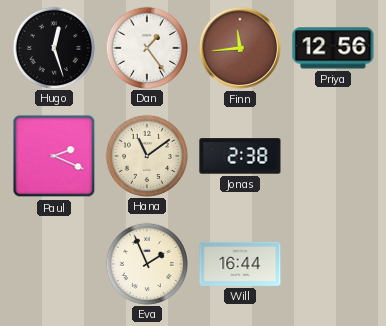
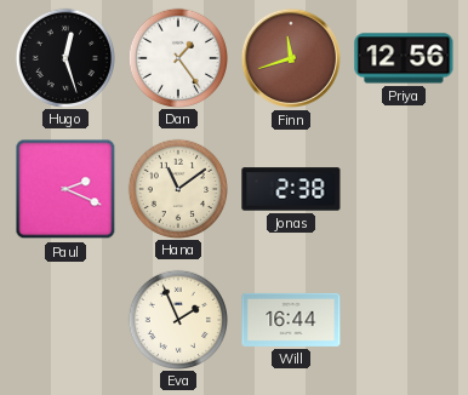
Finn: 11:44 -> 11:42
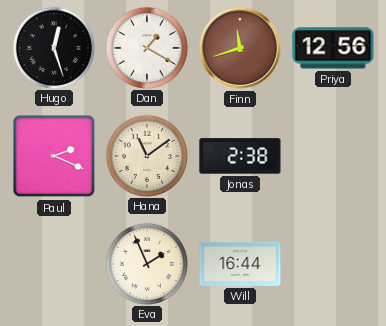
Dan: 1:24 -> 1:20
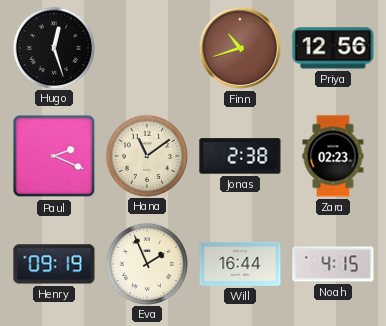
Dan: 1:20 -> none
Finn: 11:42 -> 10:42
Zara: none -> 02:23
Henry: none -> 09:19
Noah: none -> 4:15
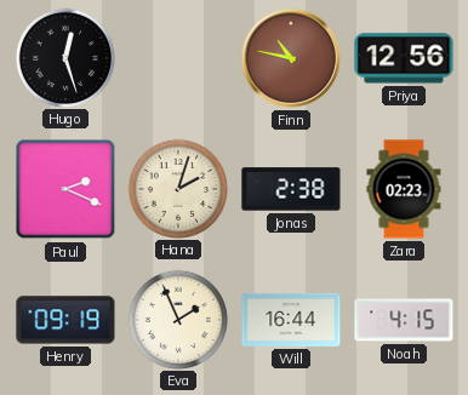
Finn: 10:42 -> 10:47
Hana: 11:09 -> 2:03
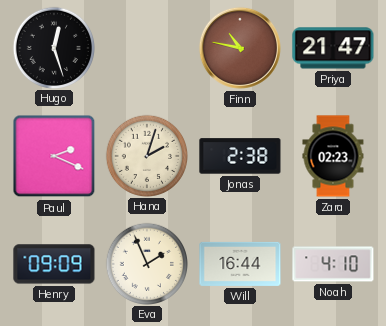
Priya: 12:56 -> 21:47
Henry: 09:19 -> 09:09
Noah: 4:15 -> 4:10
